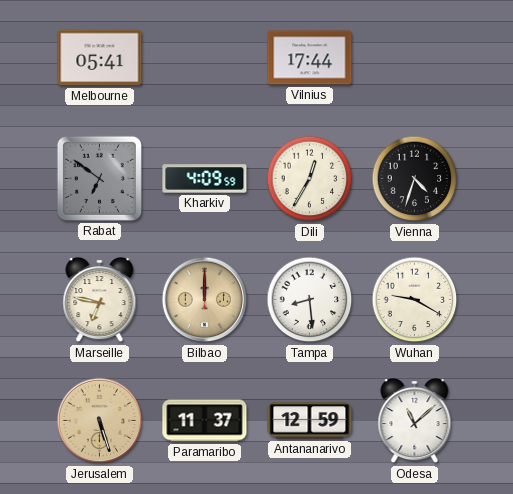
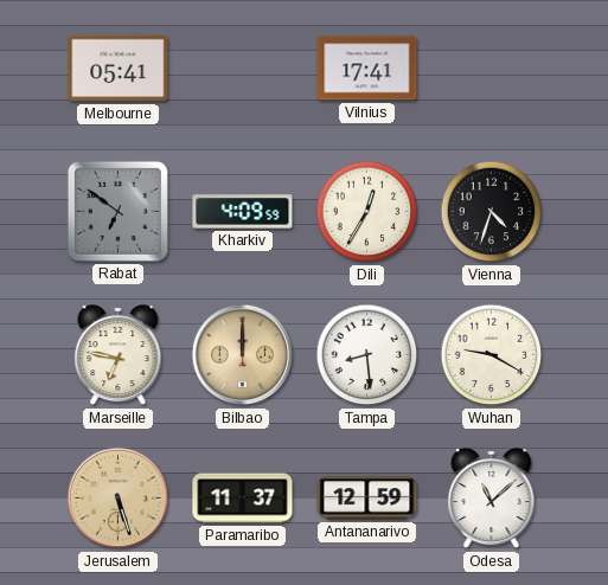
Vilnius: 17:44 -> 17:41
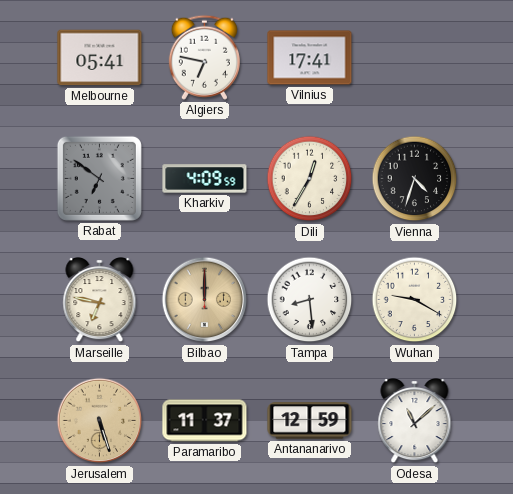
Algiers: none -> 6:47
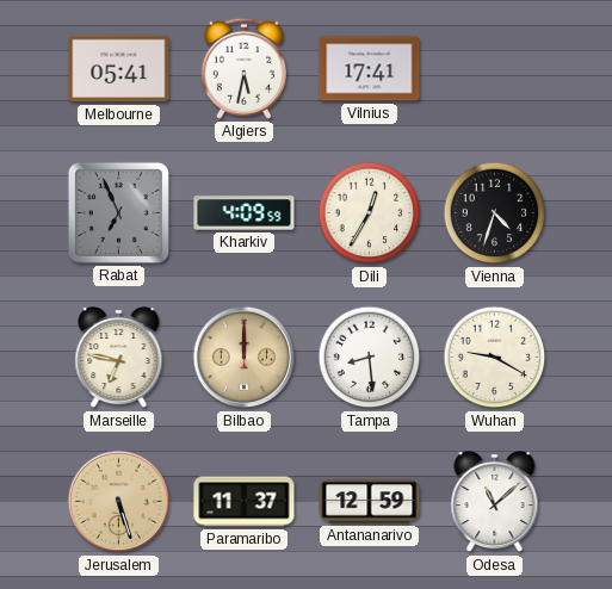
Algiers: 6:47 -> 5:32
Rabat: 6:51 -> 6:56
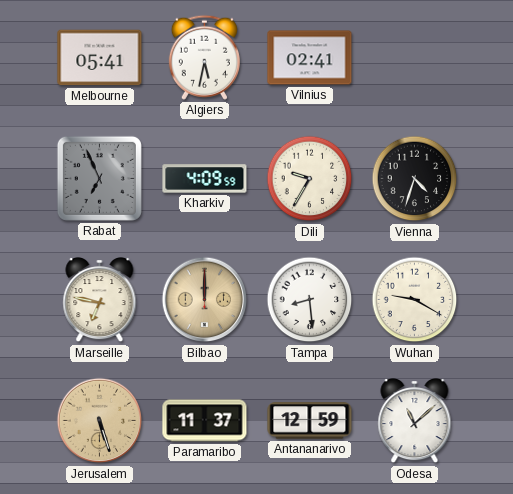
Vilnius: 17:41 -> 02:41
Dili: 12:35 -> 9:35
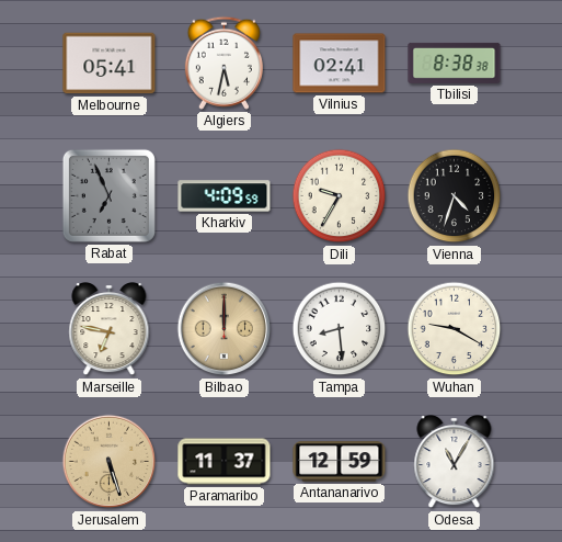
Tbilisi: none -> 8:38
Odesa: 11:08 -> 11:05
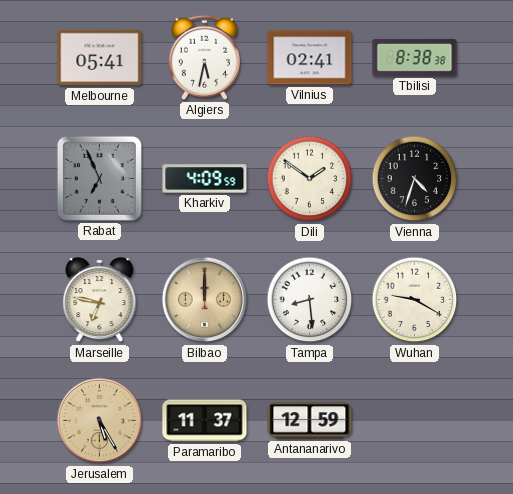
Dili: 9:35 -> 1:51
Jerusalem: 5:27 -> 5:25
Odesa: 11:05 -> none
